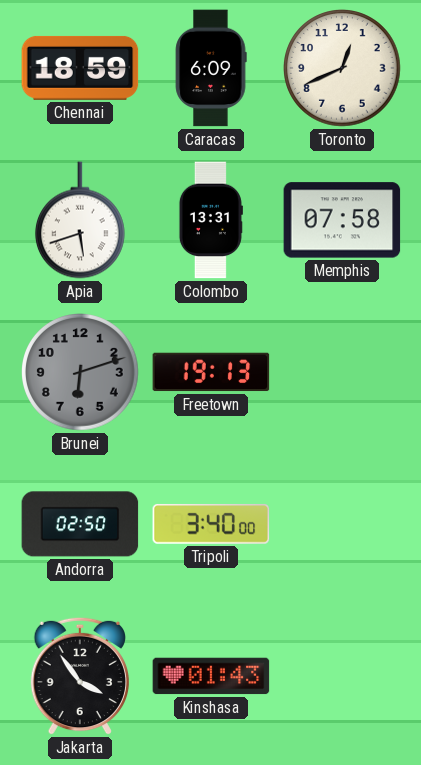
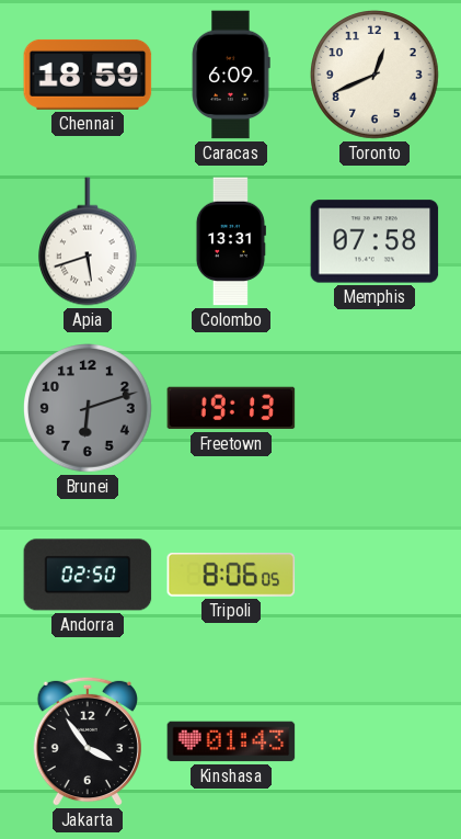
Tripoli: 3:40 -> 8:06
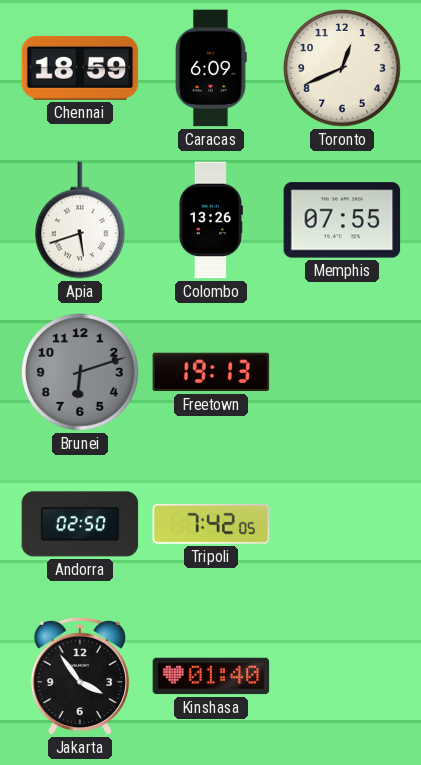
Colombo: 13:31 -> 13:26
Memphis: 07:58 -> 07:55
Tripoli: 8:06 -> 7:42
Kinshasa: 01:43 -> 01:40
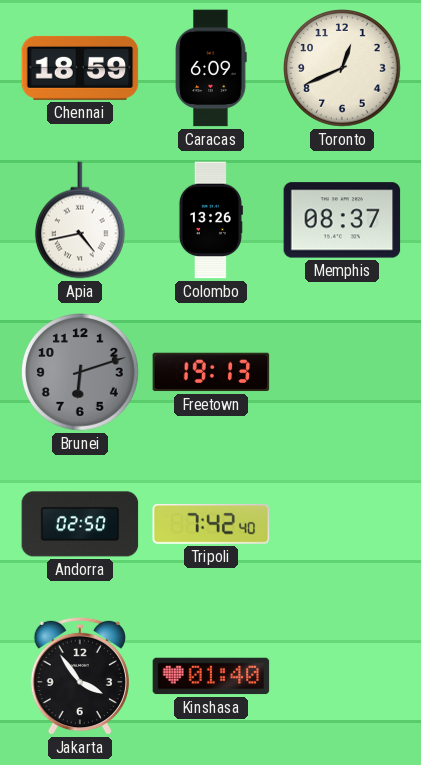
Apia: 5:42 -> 4:43
Memphis: 07:55 -> 08:37
Tripoli: 7:42:05 -> 7:42:40
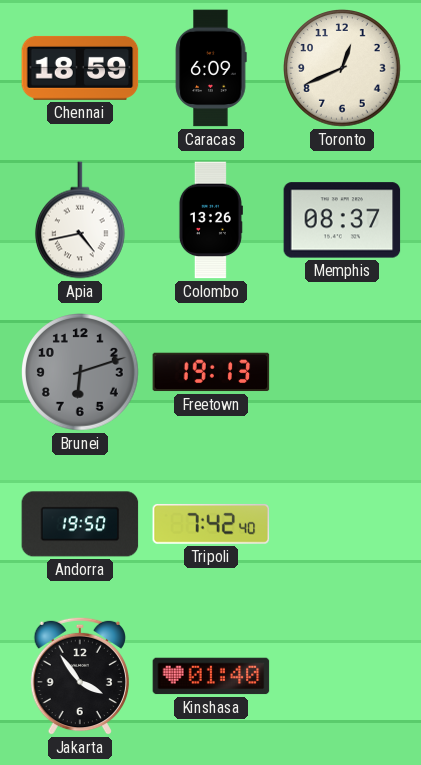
Andorra: 02:50 -> 19:50
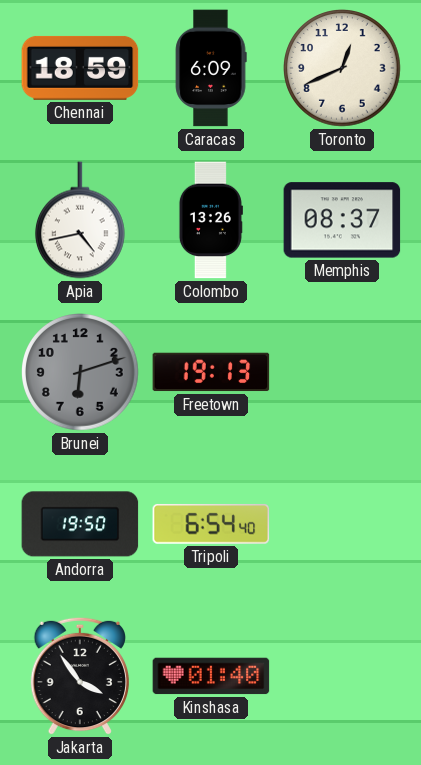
Tripoli: 7:42 -> 6:54
